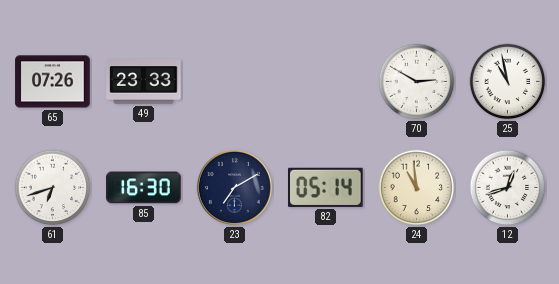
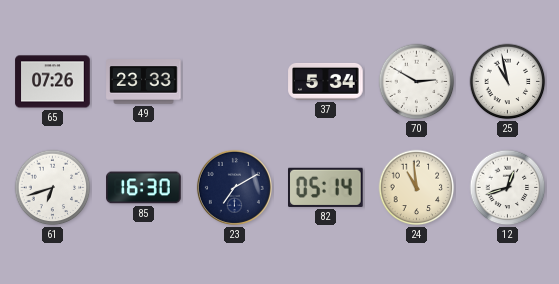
37: none -> 5:34
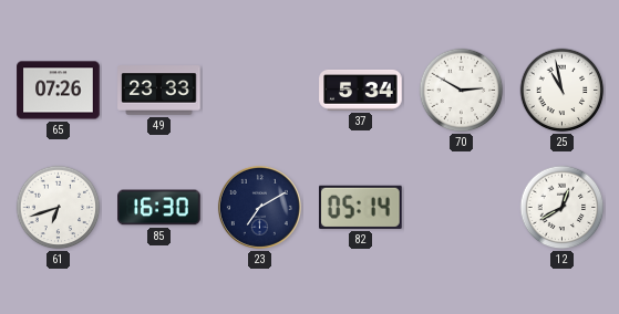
24: 10:59 -> none
12: 12:42 -> 12:40
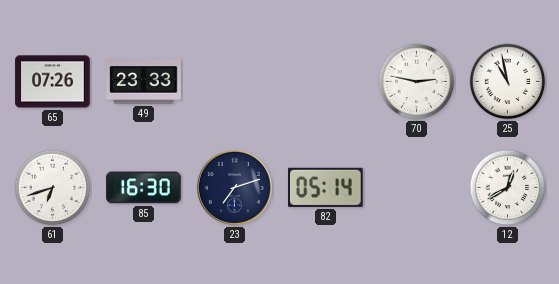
37: 5:34 -> none
70: 2:50 -> 2:47
23: 7:10 -> 7:12
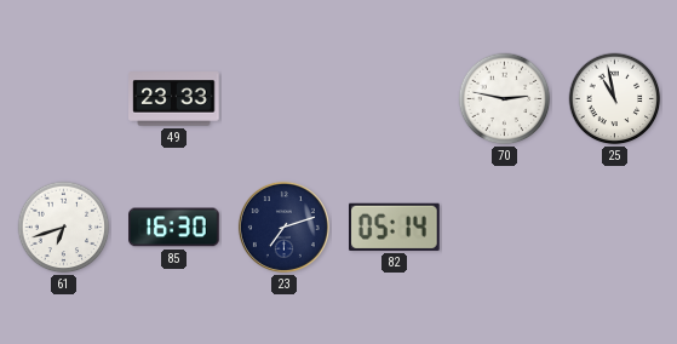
65: 07:26 -> none
12: 12:40 -> none
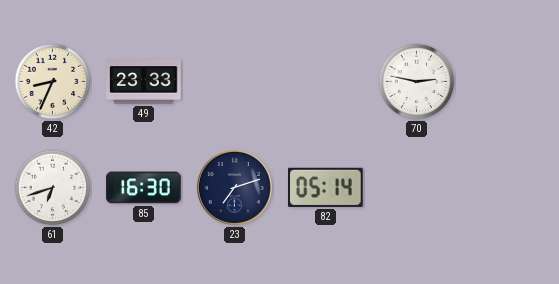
42: none -> 8:34
25: 10:58 -> none
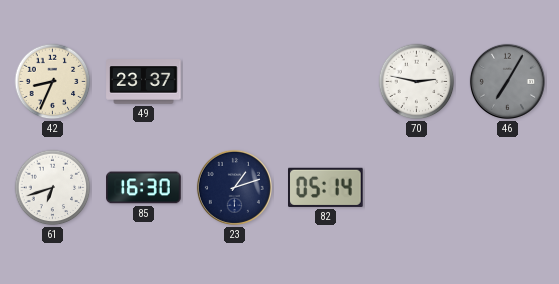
49: 23:33 -> 23:37
46: none -> 7:05
23: 7:12 -> 1:12
